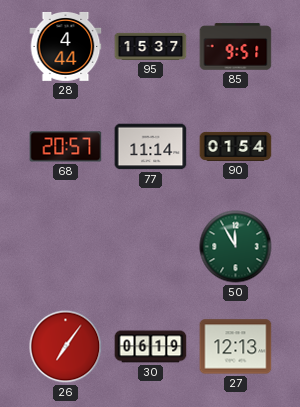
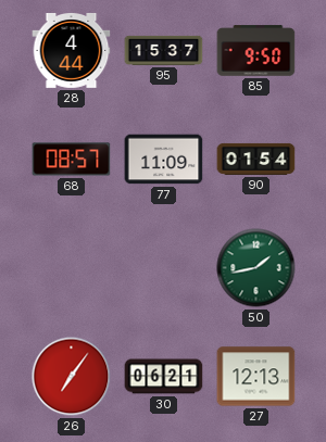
85: 9:51 -> 9:50
68: 20:57 -> 08:57
77: 11:14 -> 11:09
50: 11:55 -> 1:43
30: 06:19 -> 06:21
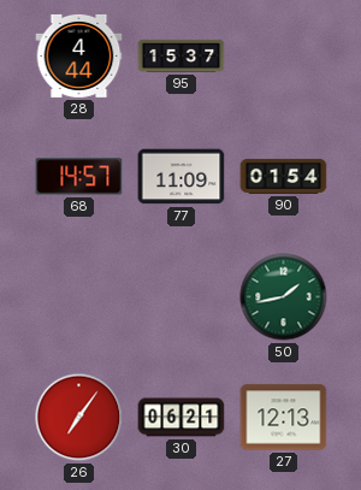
85: 9:50 -> none
68: 08:57 -> 14:57
